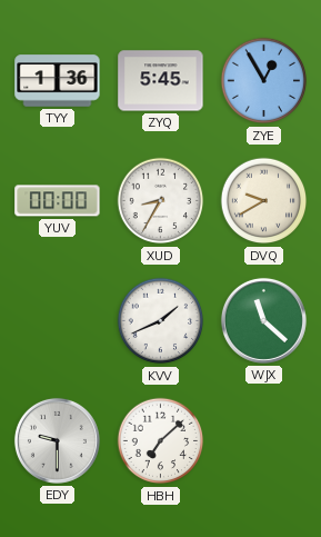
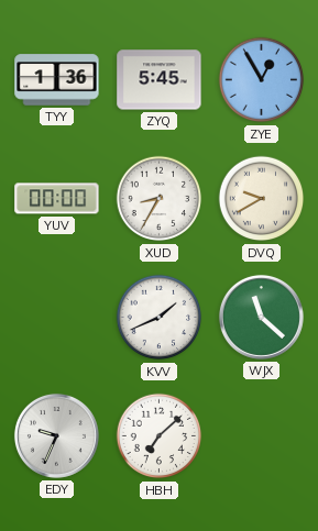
EDY: 9:30 -> 9:34
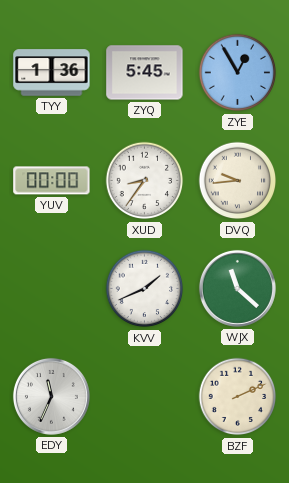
XUD: 8:35 -> 8:36
DVQ: 9:40 -> 9:44
EDY: 9:34 -> 11:34
HBH: 7:08 -> none
BZF: none -> 2:11
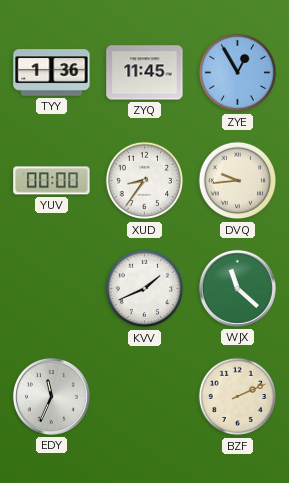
ZYQ: 5:45 -> 11:45
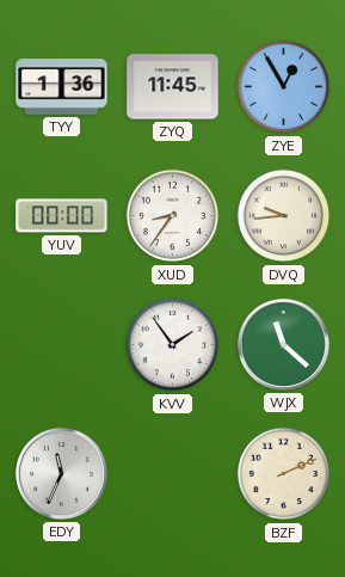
KVV: 1:41 -> 1:54
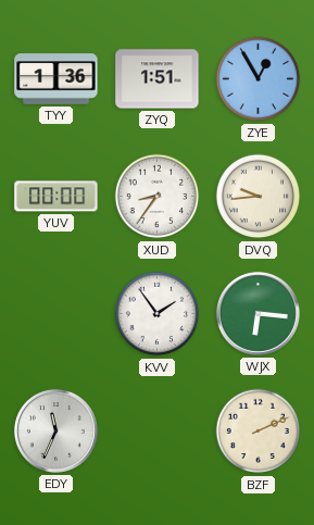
ZYQ: 11:45 -> 1:51
WJX: 11:22 -> 6:16
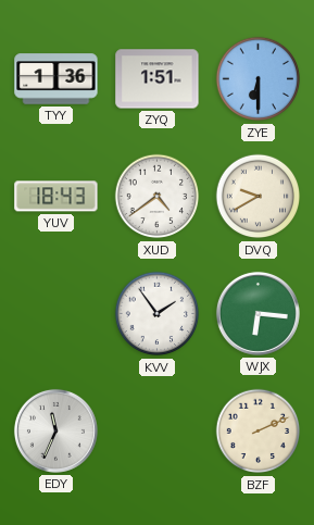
ZYE: 12:55 -> 6:30
YUV: 00:00 -> 18:43
XUD: 8:36 -> 4:39
DVQ: 9:44 -> 9:40
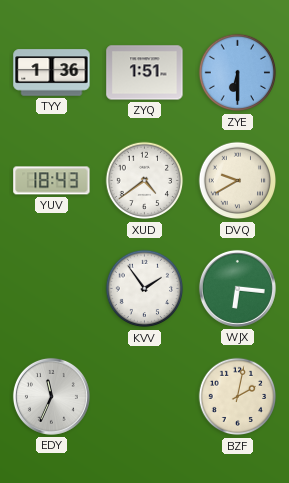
BZF: 2:11 -> 2:02
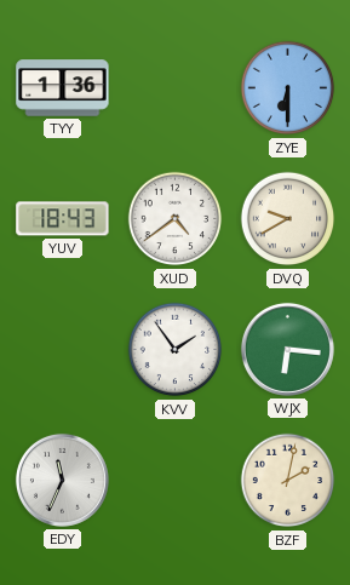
ZYQ: 1:51 -> none
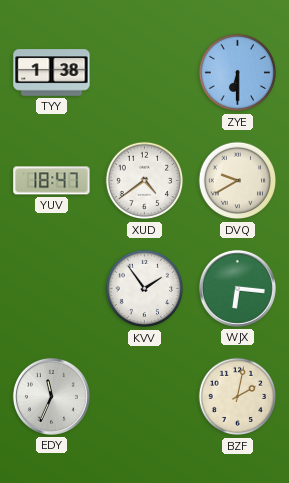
TYY: 1:36 -> 1:38
YUV: 18:43 -> 18:47
